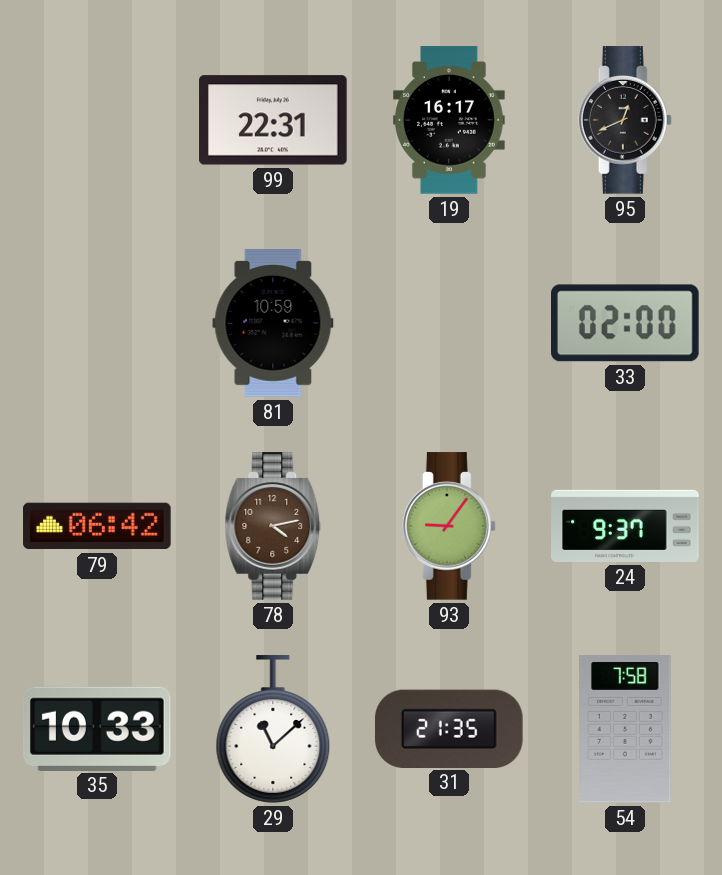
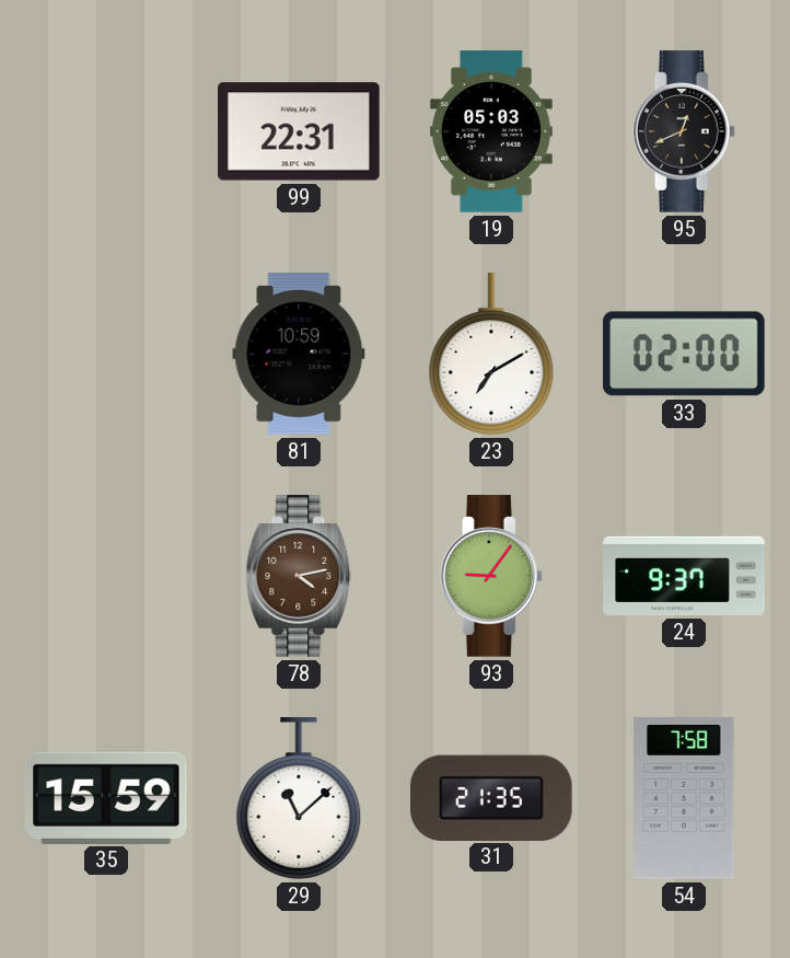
19: 16:17 -> 05:03
23: none -> 7:10
79: 06:42 -> none
35: 10:33 -> 15:59
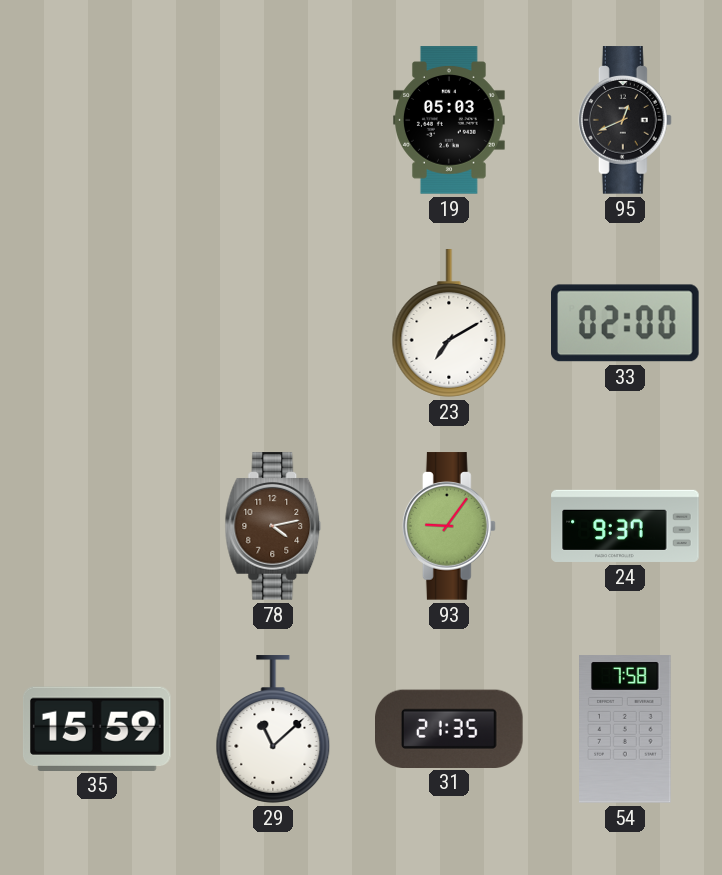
99: 22:31 -> none
81: 10:59 -> none
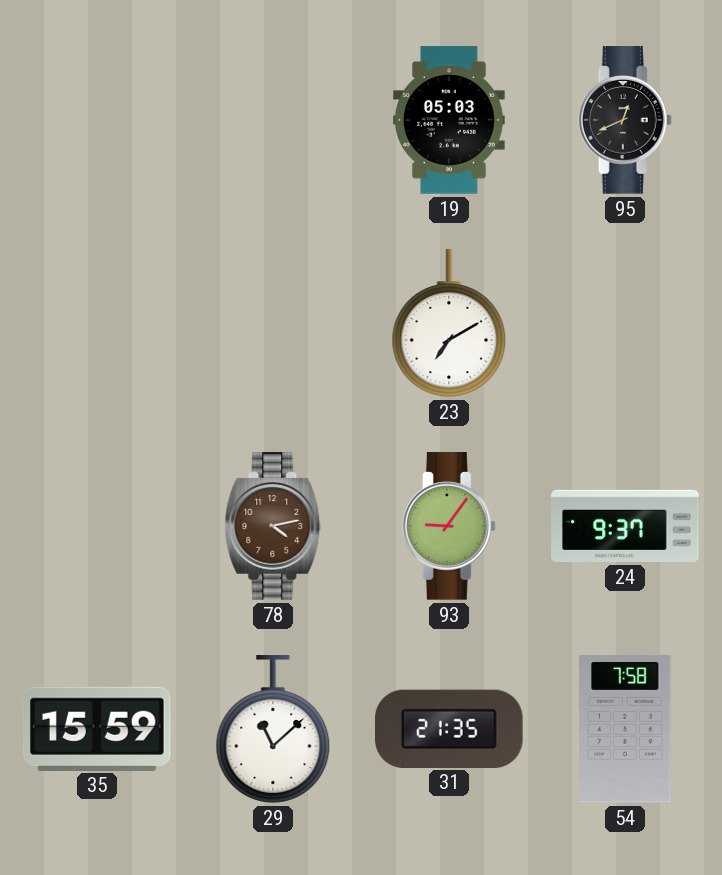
33: 02:00 -> none
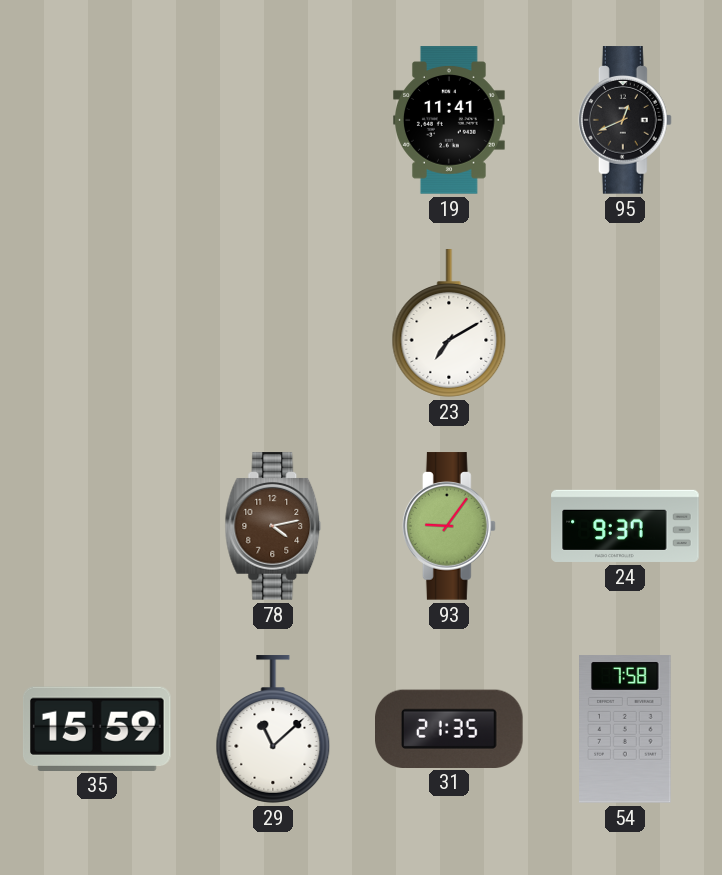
19: 05:03 -> 11:41
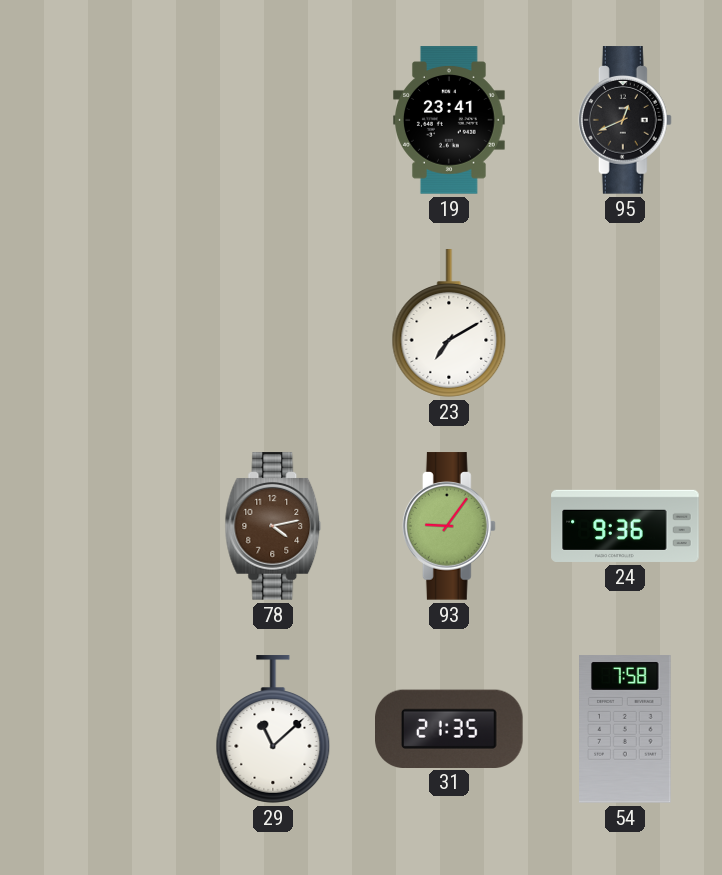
19: 11:41 -> 23:41
24: 9:37 -> 9:36
35: 15:59 -> none
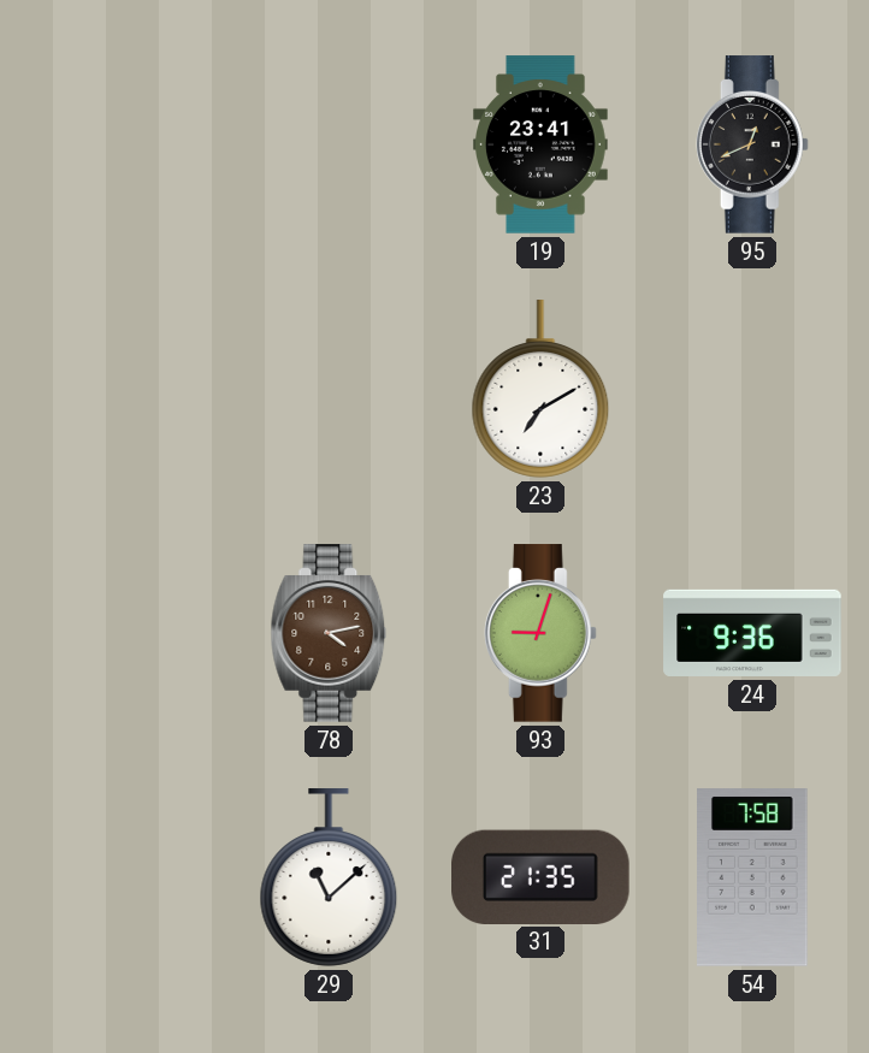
93: 9:06 -> 9:03
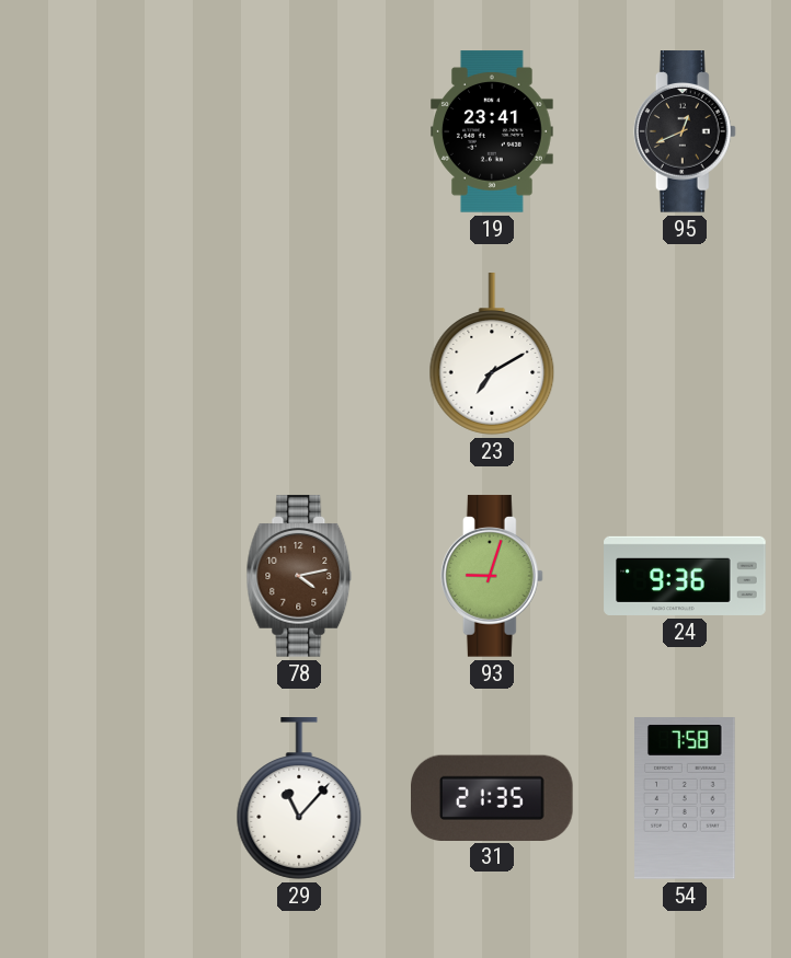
29: 11:08 -> 11:07
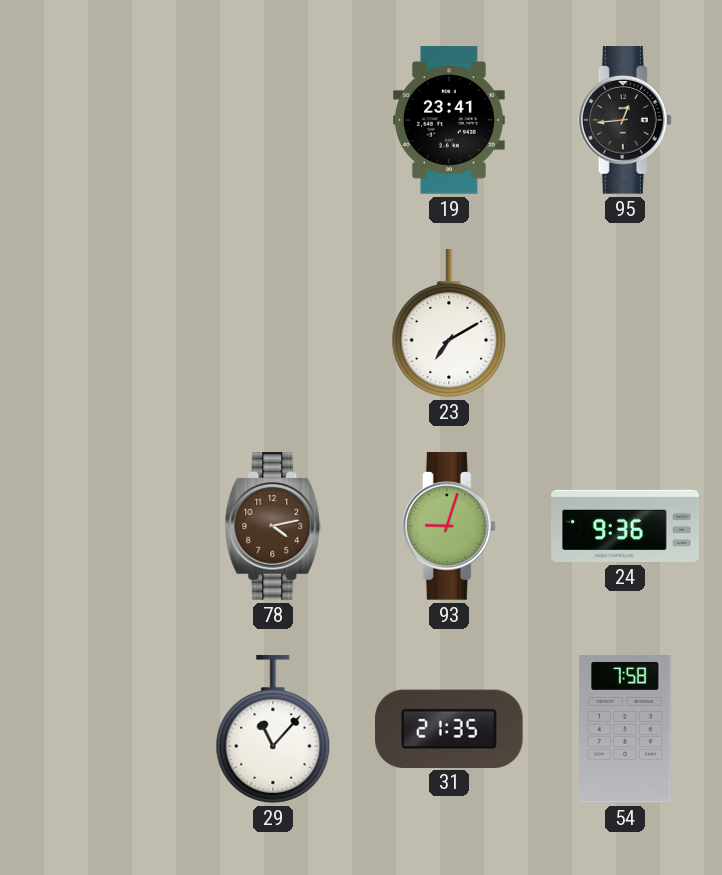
95: 12:41 -> 12:44
